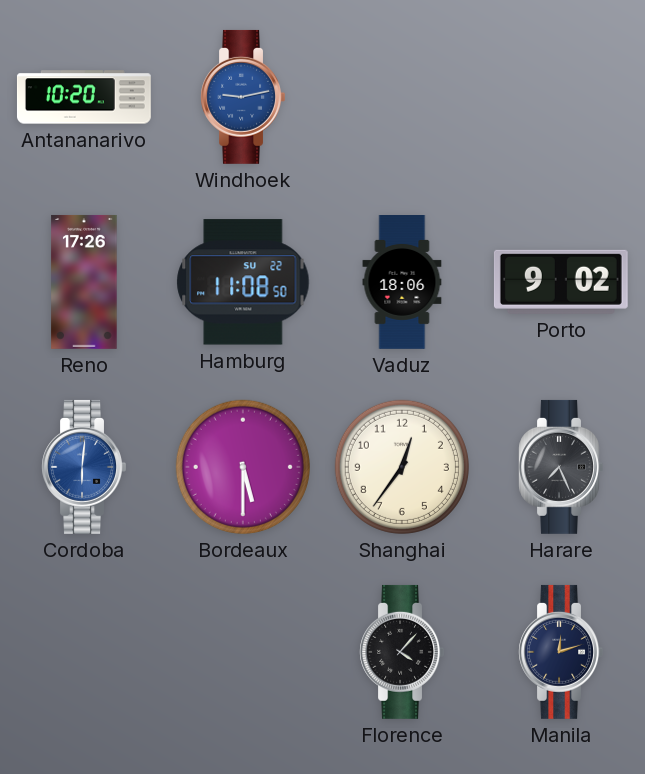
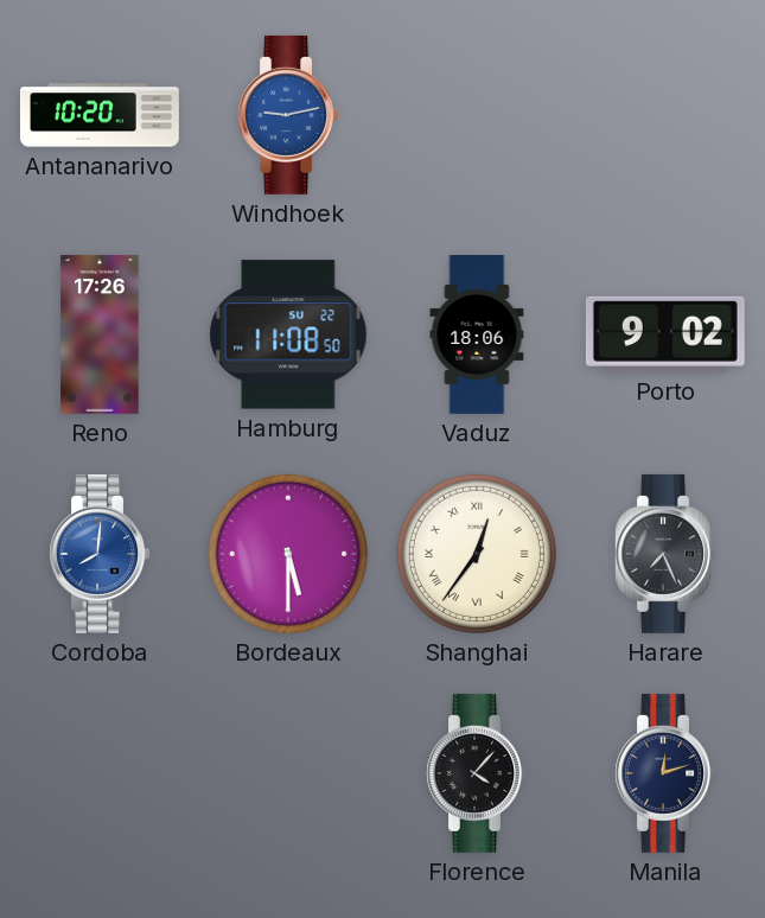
Cordoba: 6:01 -> 8:01
Shanghai numerals: Arabic -> Roman
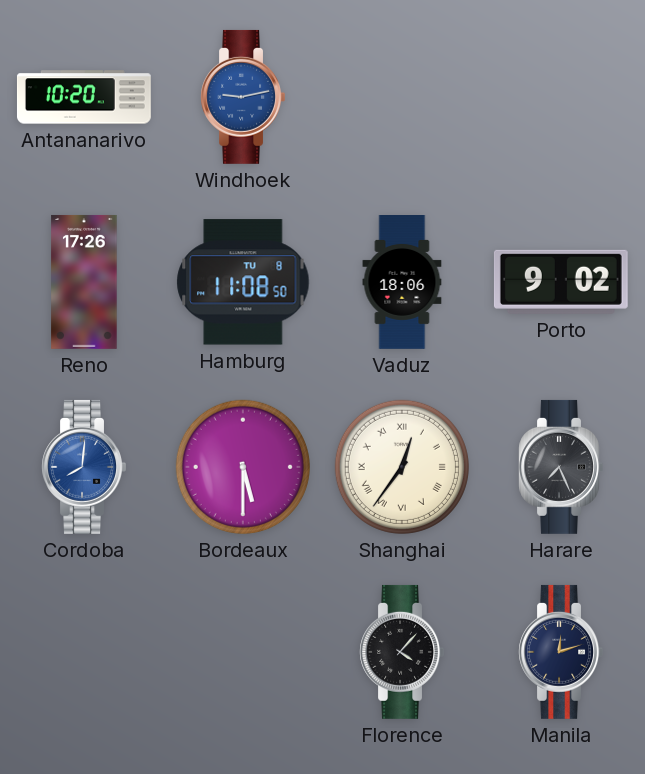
Hamburg date: SU 22 -> TU 8
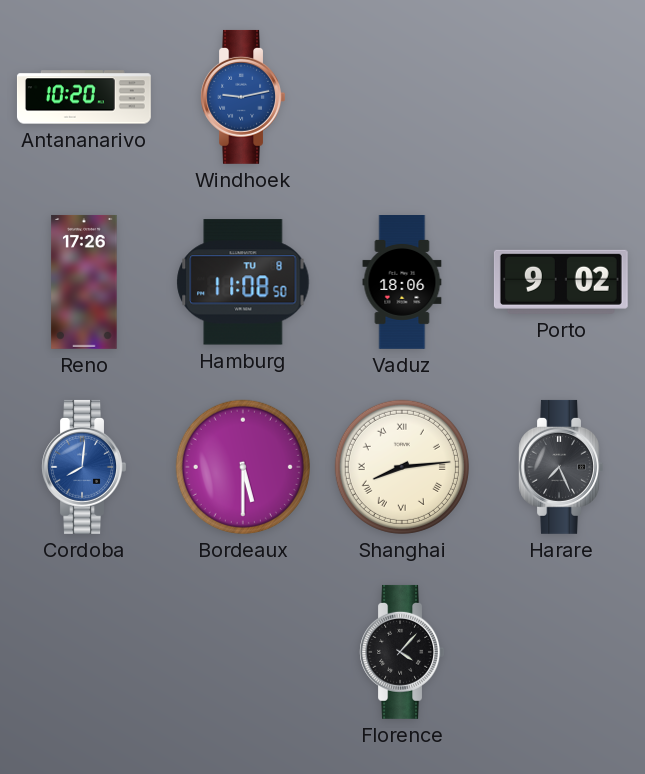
Shanghai: 12:36 -> 8:14
Manila: 12:12 -> none
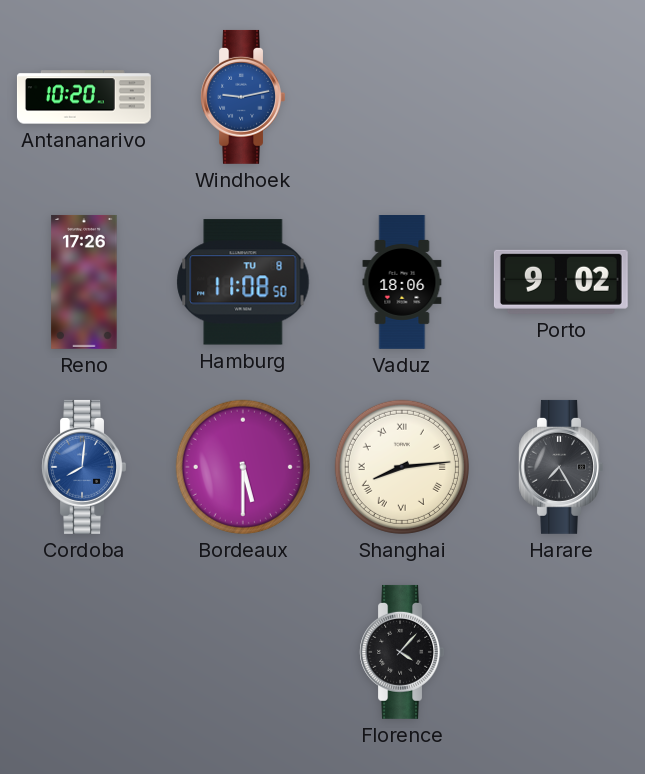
Harare: 7:26 -> 7:25
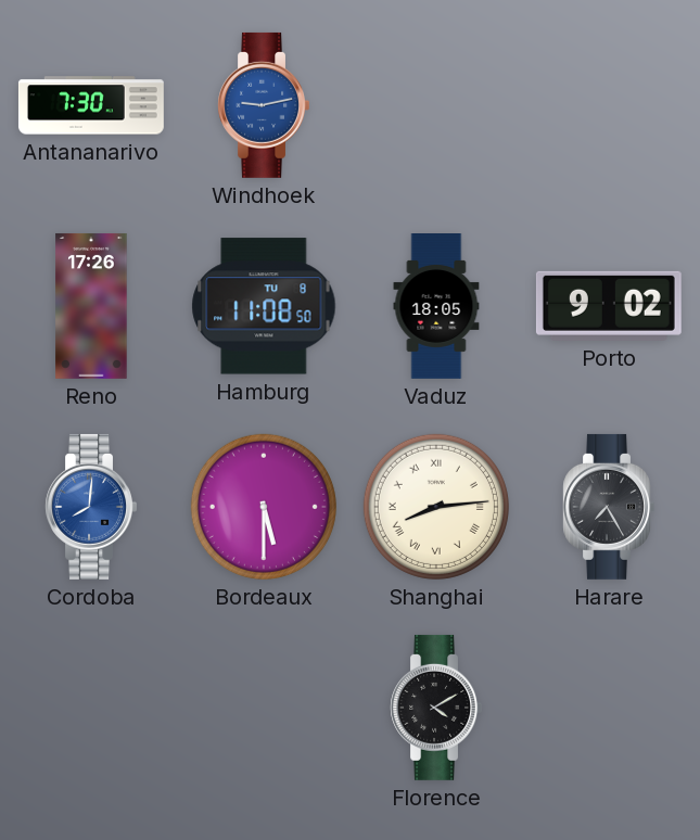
Antananarivo: 10:20 -> 7:30
Vaduz: 18:06 -> 18:05
Florence: 4:07 -> 4:10
